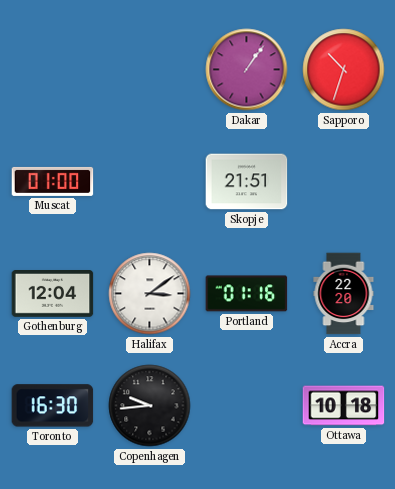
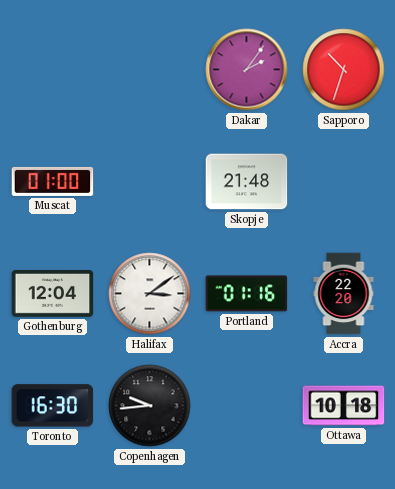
Dakar: 1:06 -> 2:06
Skopje: 21:51 -> 21:48
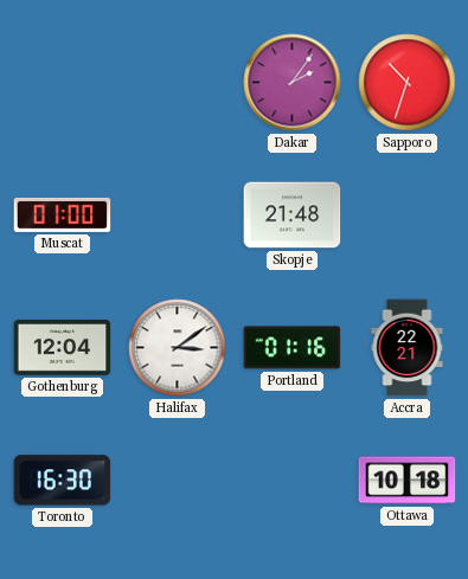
Accra: 22:20 -> 22:21
Copenhagen: 9:44 -> none
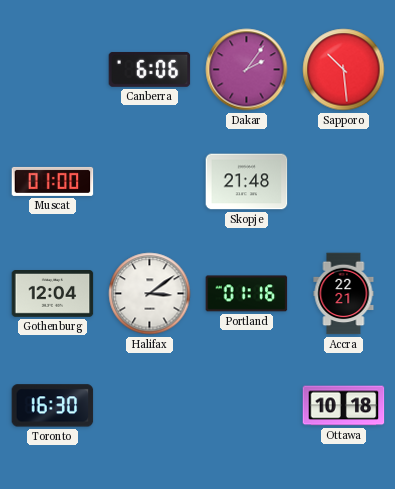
Canberra: none -> 6:06
Sapporo: 10:33 -> 10:29
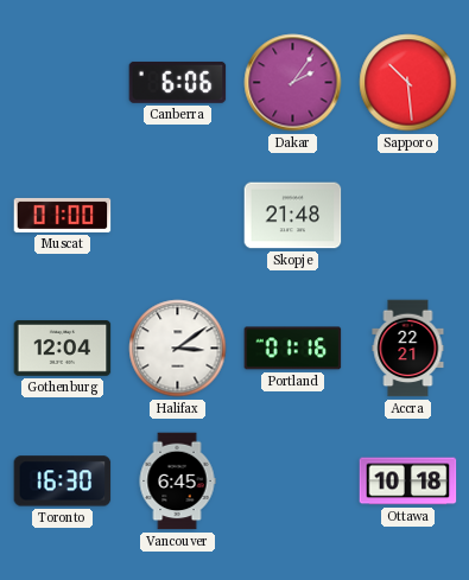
Vancouver: none -> 6:45
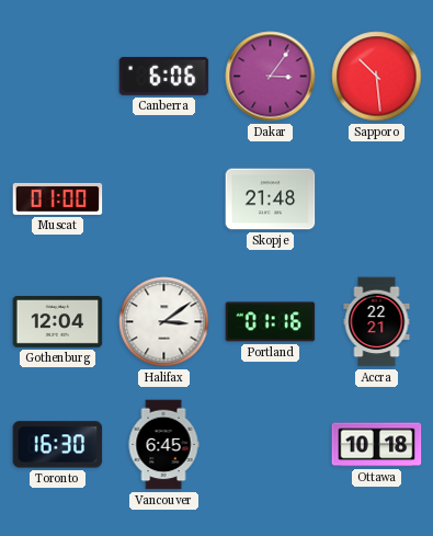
Dakar: 2:06 -> 3:06
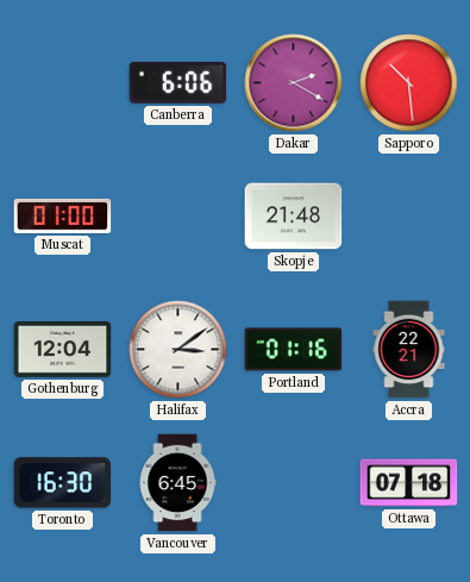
Dakar: 3:06 -> 2:20
Ottawa: 10:18 -> 07:18
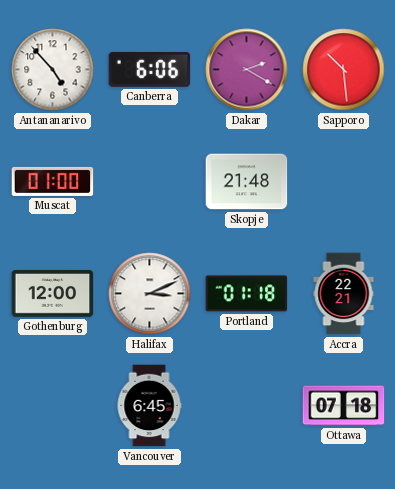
Antananarivo: none -> 4:53
Gothenburg: 12:04 -> 12:00
Halifax: 3:09 -> 3:11
Portland: 01:16 -> 01:18
Toronto: 16:30 -> none
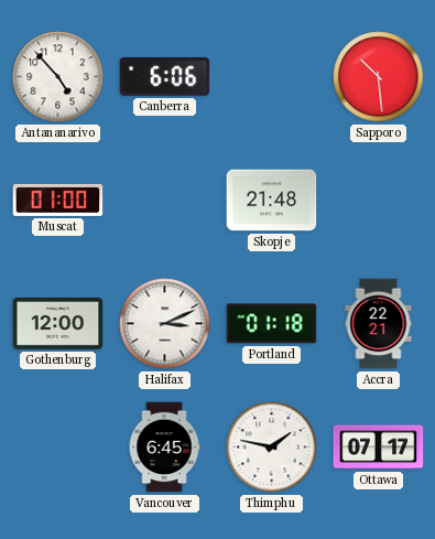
Dakar: 2:20 -> none
Thimphu: none -> 1:47
Ottawa: 07:18 -> 07:17
